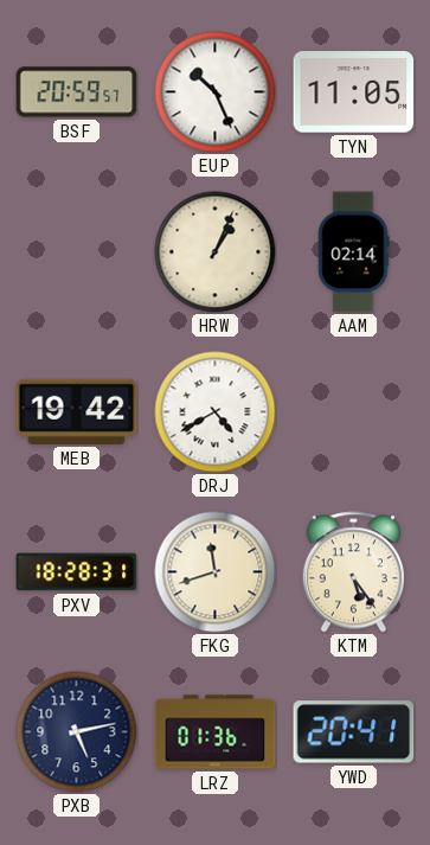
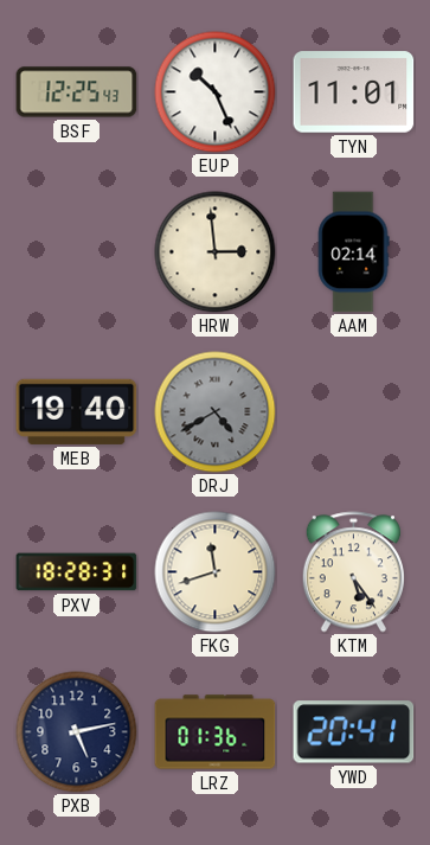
BSF: 20:59 -> 12:25
TYN: 11:05 -> 11:01
HRW: 1:04 -> 2:59
MEB: 19:42 -> 19:40
DRJ dial: white -> grey
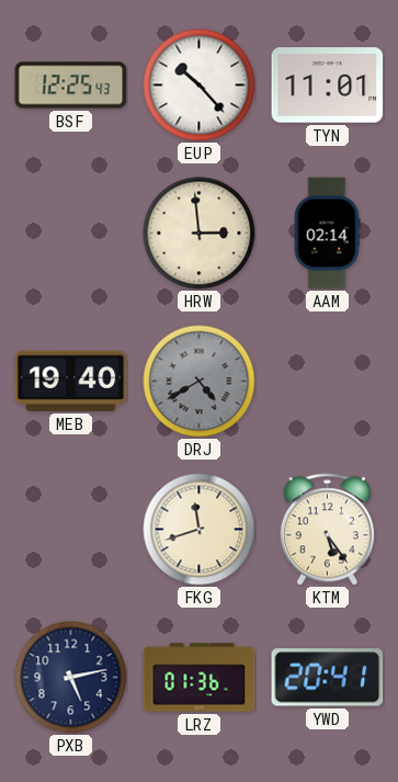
EUP: 10:26 -> 10:23
PXV: 18:28 -> none
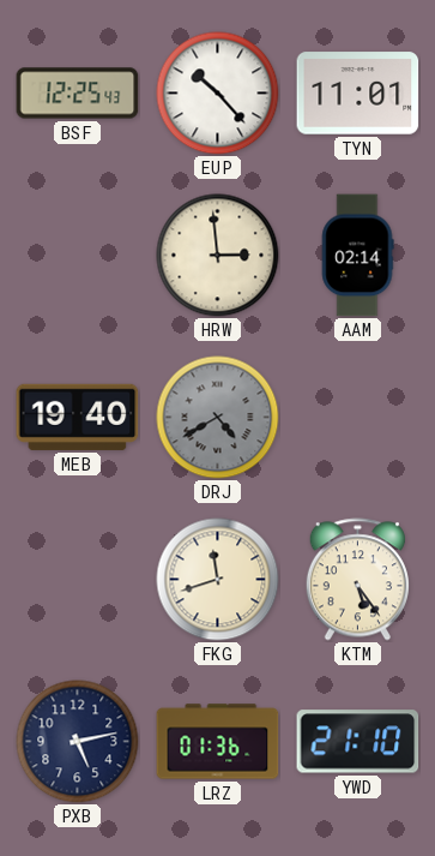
YWD: 20:41 -> 21:10
